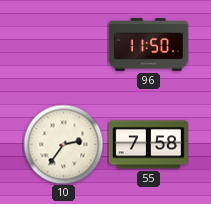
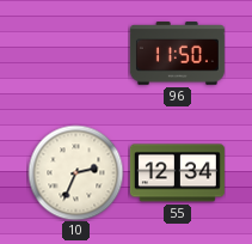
10: 2:36 -> 2:34
55: 7:58 -> 12:34
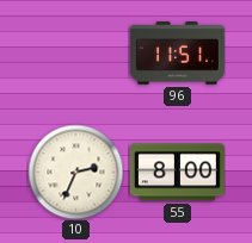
96: 11:50 -> 11:51
55: 12:34 -> 8:00
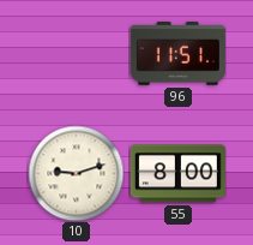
10: 2:34 -> 9:12
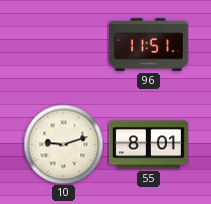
55: 8:00 -> 8:01
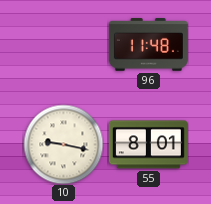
96: 11:51 -> 11:48
10: 9:12 -> 9:17
